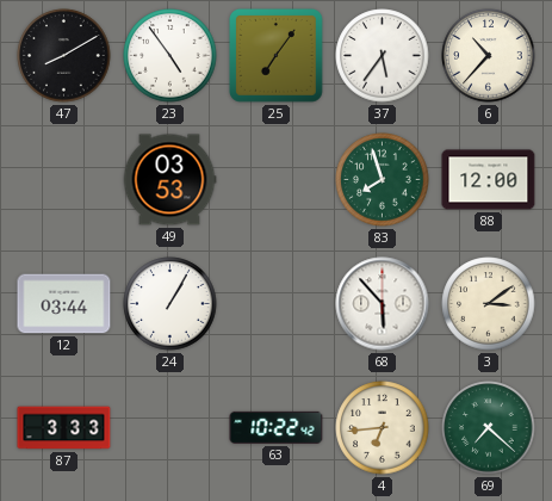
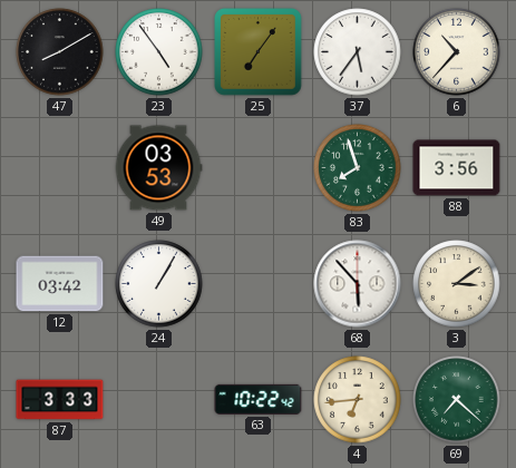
88: 12:00 -> 3:56
12: 03:44 -> 03:42
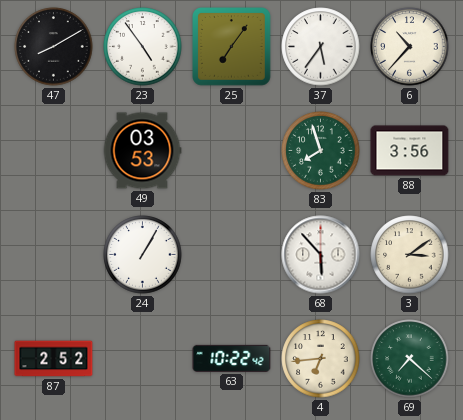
12: 03:42 -> none
87: 3:33 -> 2:52
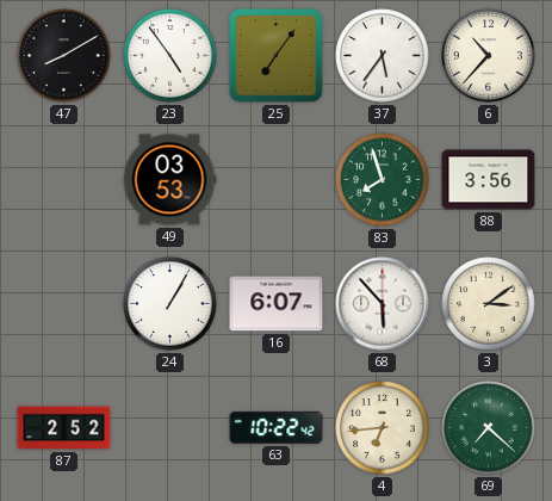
16: none -> 6:07
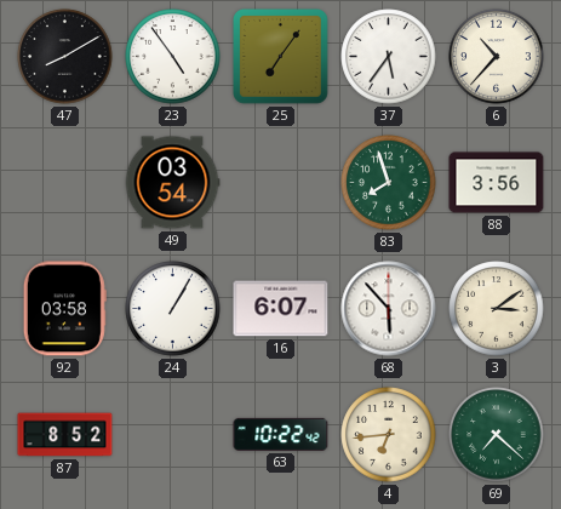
49: 03:53 -> 03:54
92: none -> 03:58
87: 2:52 -> 8:52
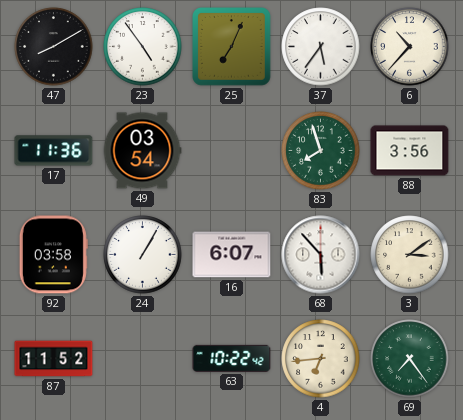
25: 7:06 -> 7:04
17: none -> 11:36
87: 8:52 -> 11:52
69: 7:22 -> 7:24
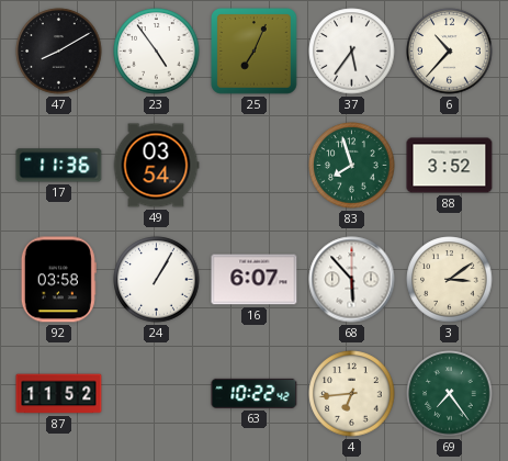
88: 3:56 -> 3:52
